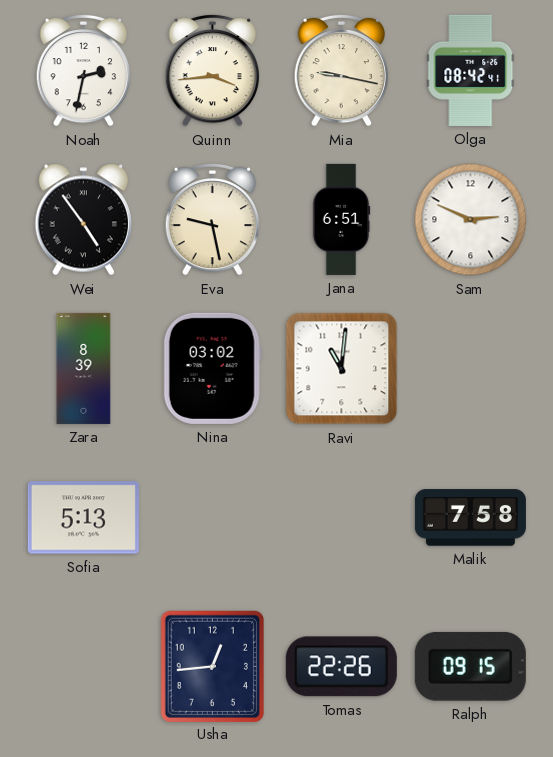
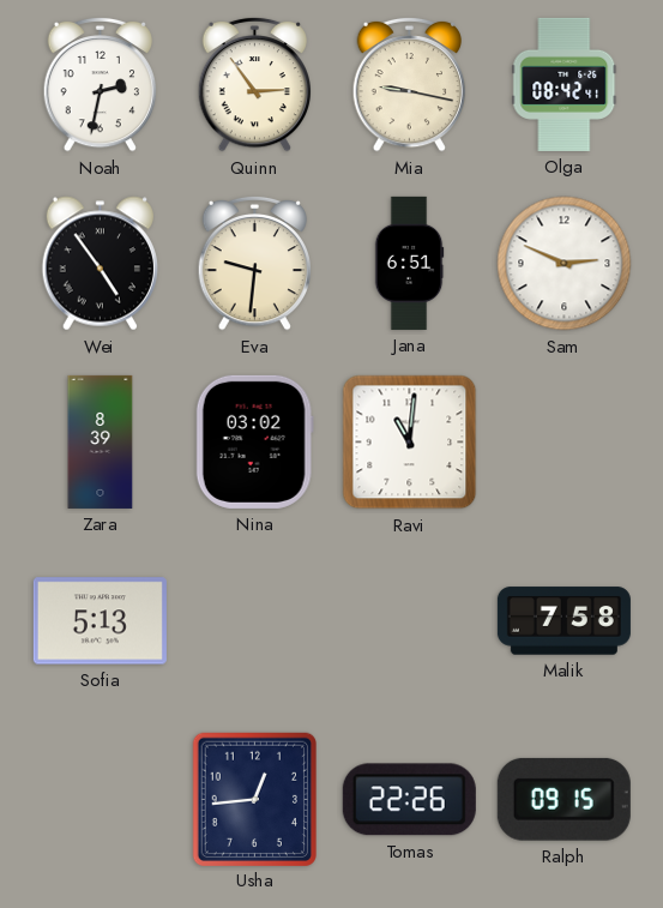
Quinn: 3:44 -> 2:54
Eva: 9:28 -> 9:31
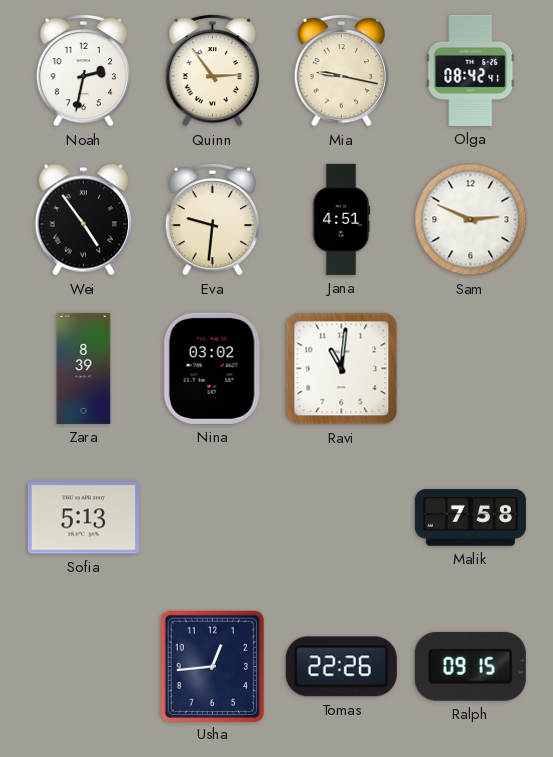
Jana: 6:51 -> 4:51
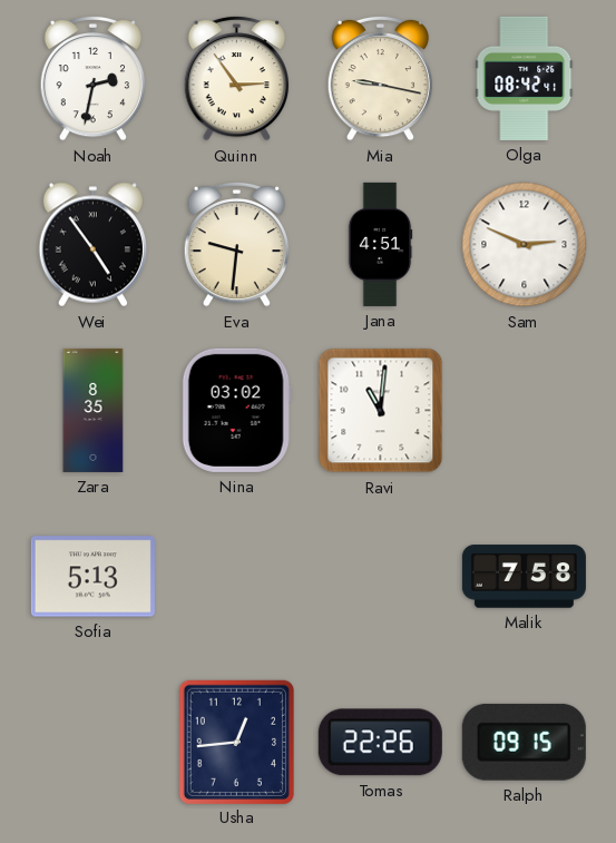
Zara: 8:39 -> 8:35
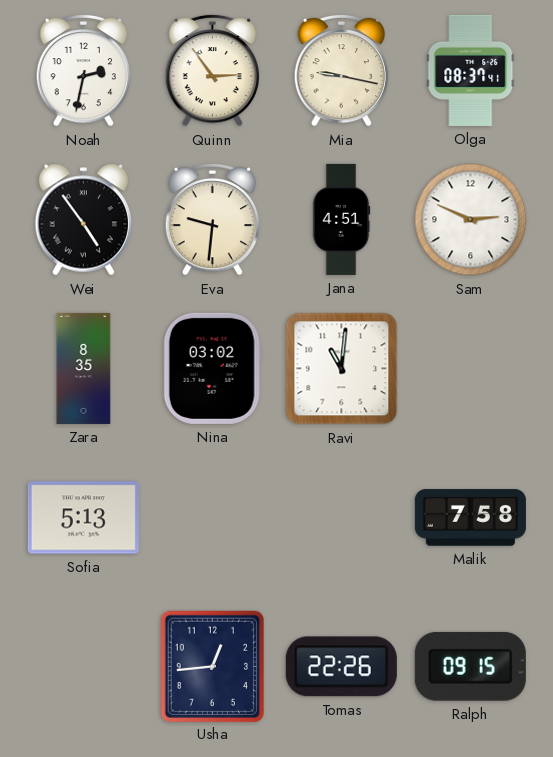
Olga: 08:42 -> 08:37
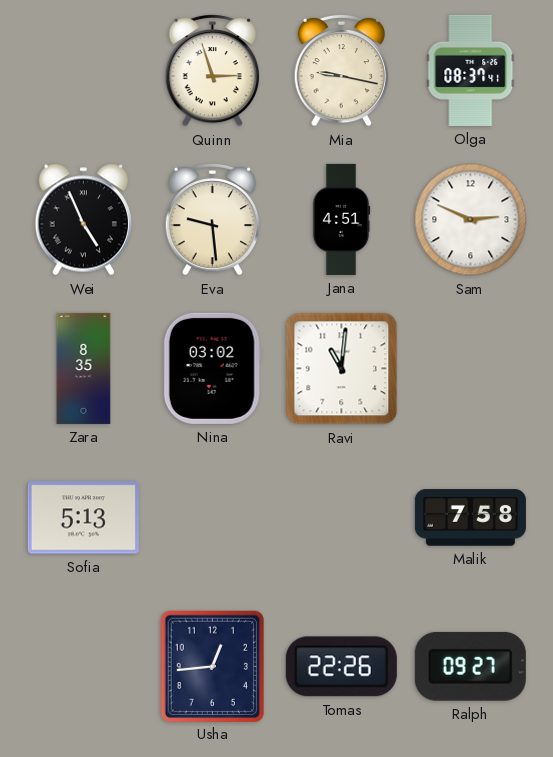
Noah: 2:32 -> none
Quinn: 2:54 -> 2:57
Wei: 4:54 -> 4:56
Eva: 9:31 -> 9:29
Ralph: 09:15 -> 09:27
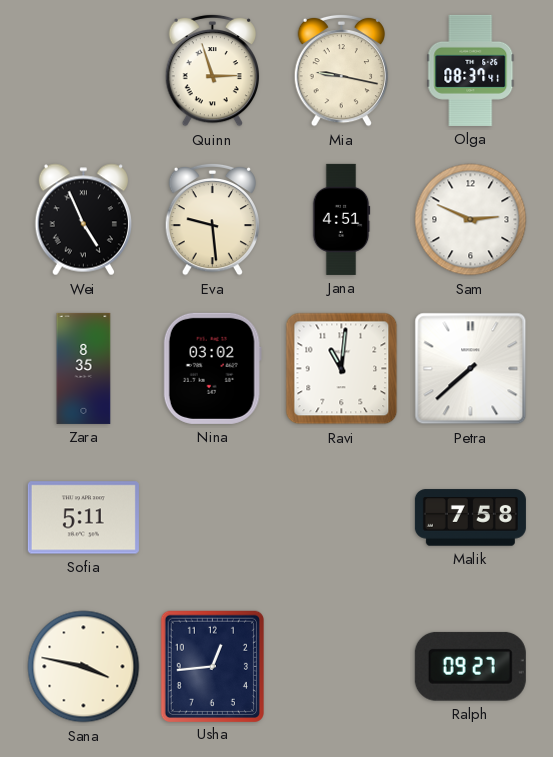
Petra: none -> 7:38
Sofia: 5:13 -> 5:11
Sana: none -> 3:47
Tomas: 22:26 -> none
